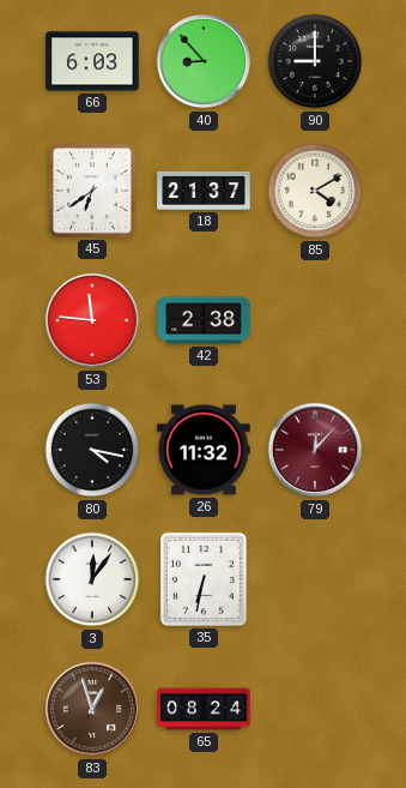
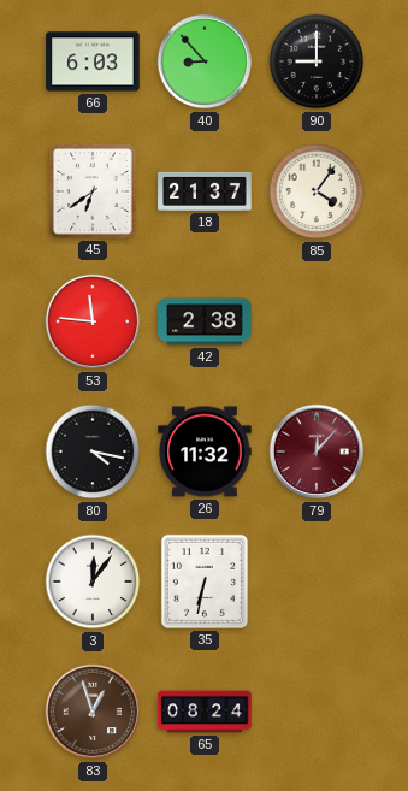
85: 4:10 -> 4:06
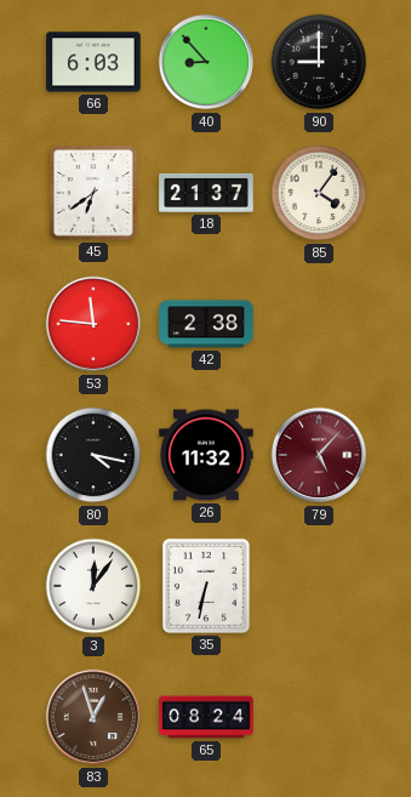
79: 12:07 -> 5:07
